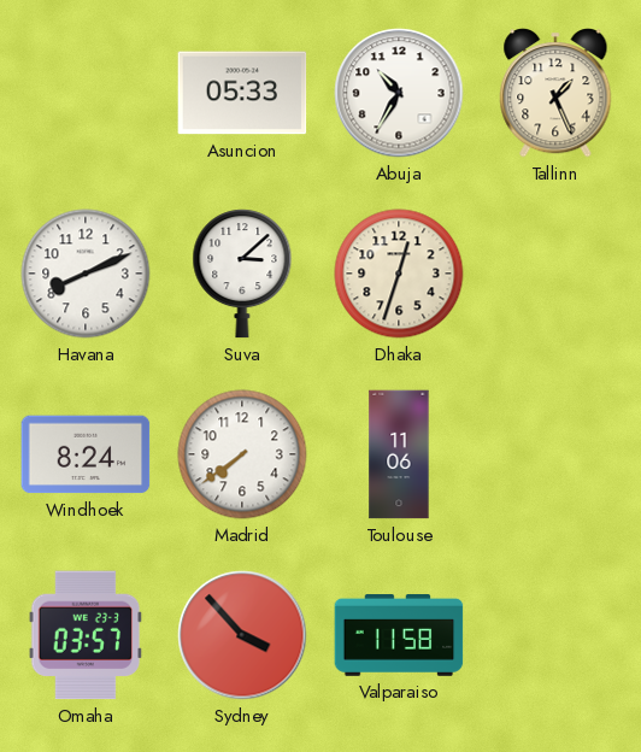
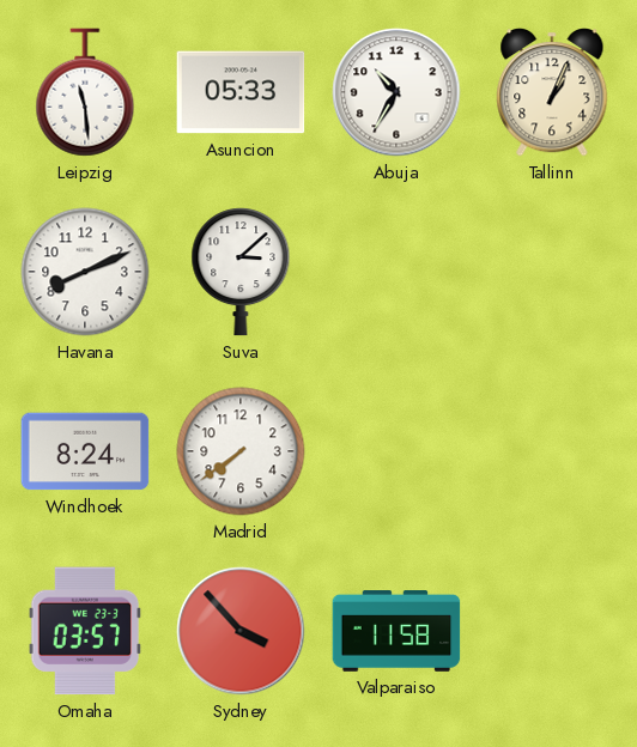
Leipzig: none -> 11:29
Tallinn: 1:26 -> 1:04
Dhaka: 12:33 -> none
Toulouse: 11:06 -> none
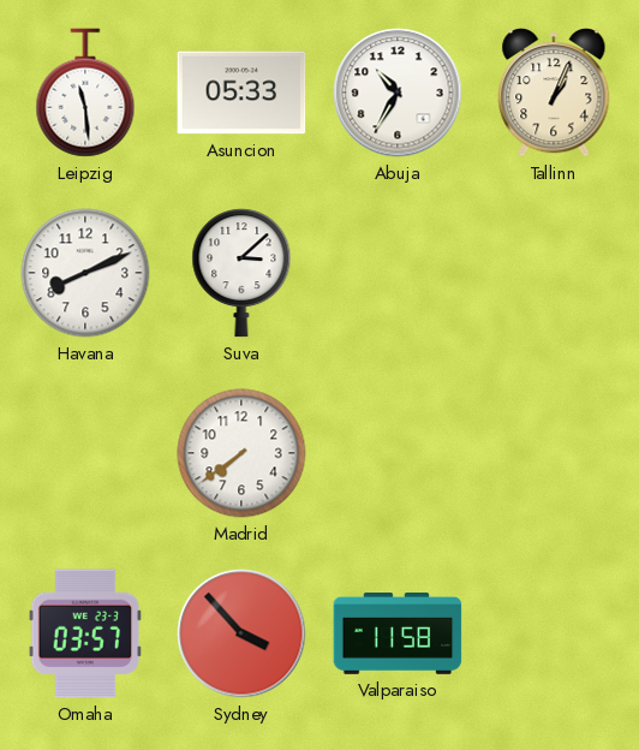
Windhoek: 8:24 -> none
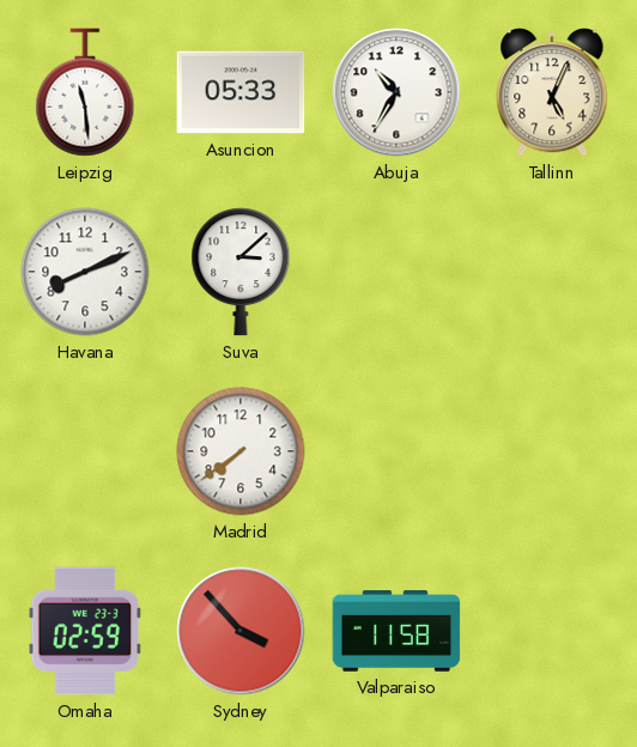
Tallinn: 1:04 -> 5:04
Omaha: 03:57 -> 02:59
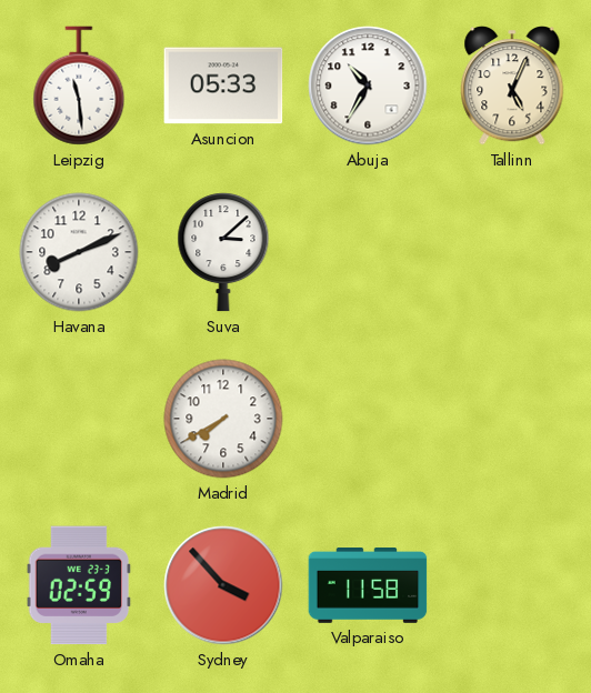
Madrid: 7:39 -> 7:40
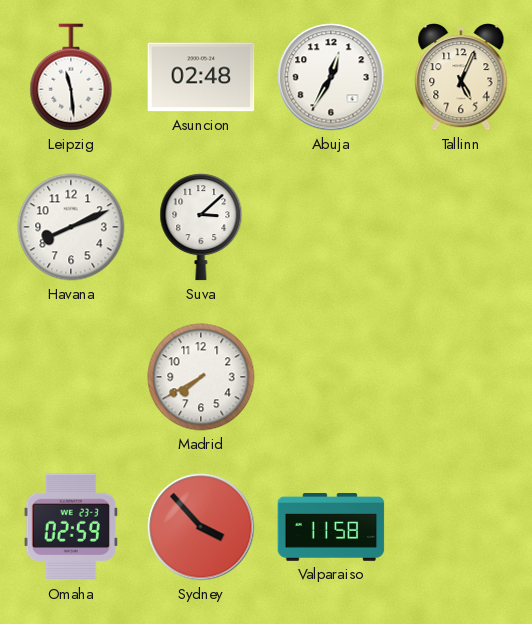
Asuncion: 05:33 -> 02:48
Abuja: 10:35 -> 12:35
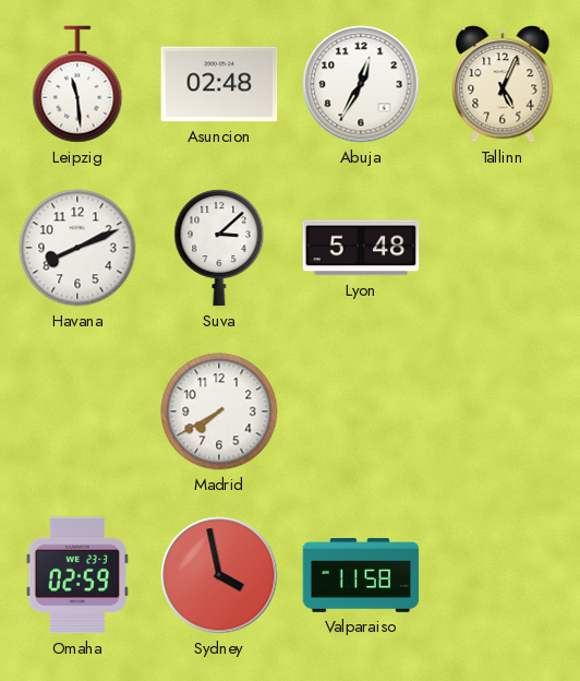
Lyon: none -> 5:48
Sydney: 3:53 -> 3:58
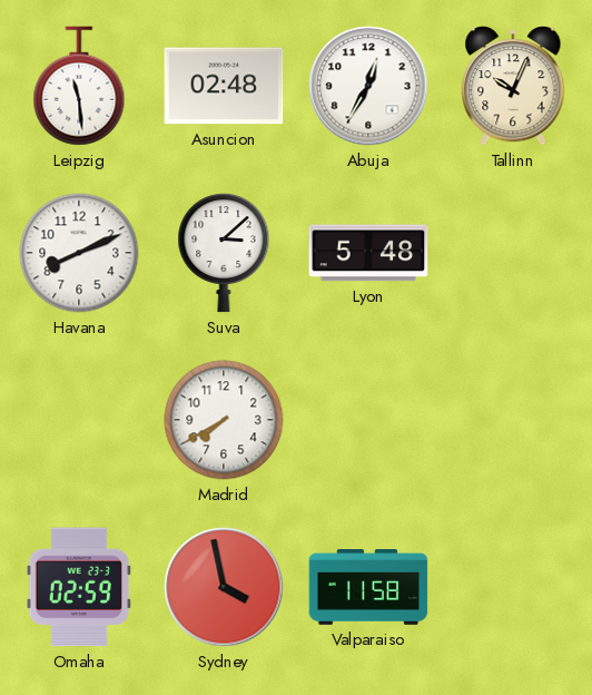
Tallinn: 5:04 -> 10:04
